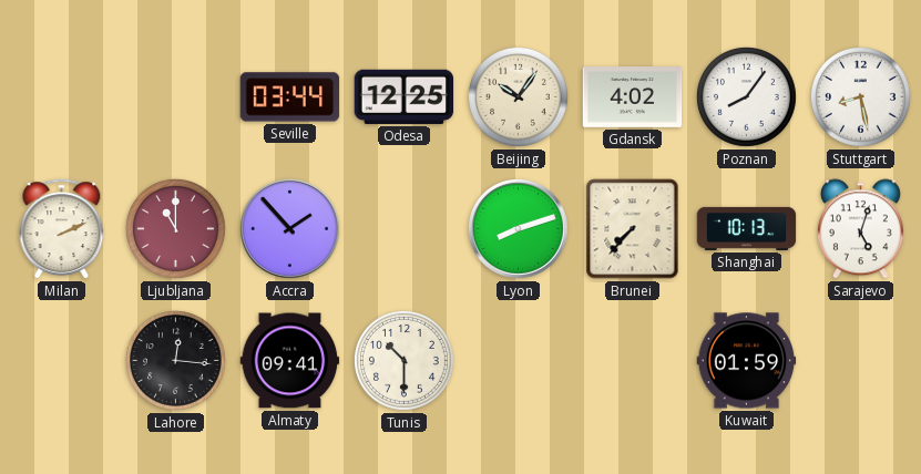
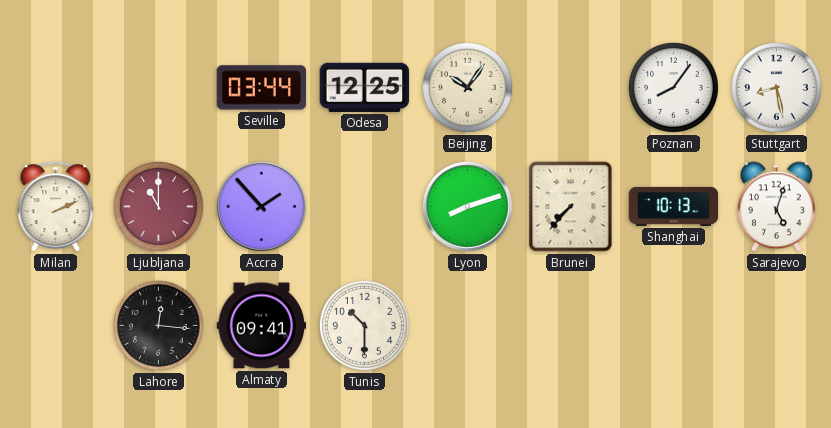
Gdansk: 4:02 -> none
Kuwait: 01:59 -> none
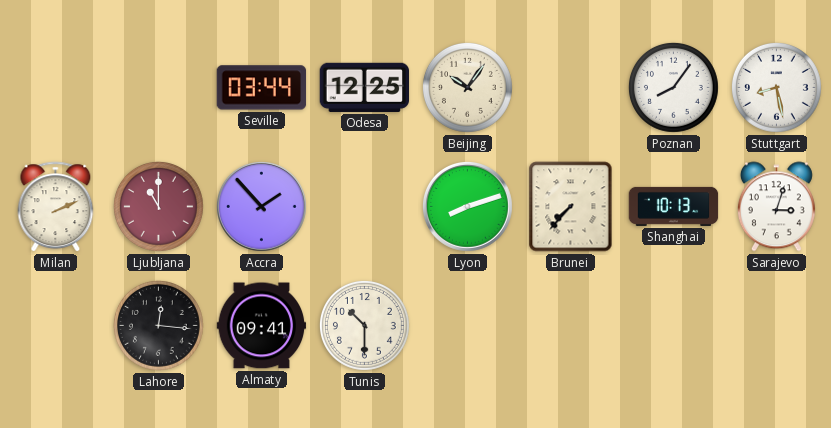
Sarajevo: 5:03 -> 3:03
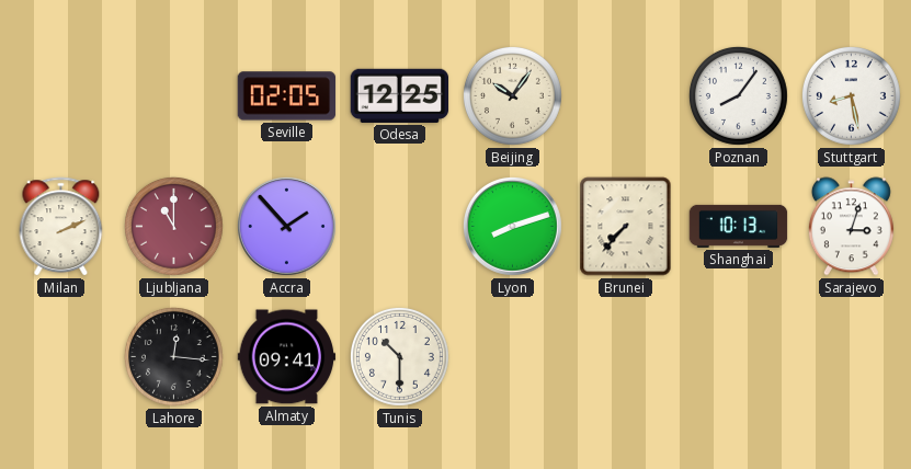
Seville: 03:44 -> 02:05
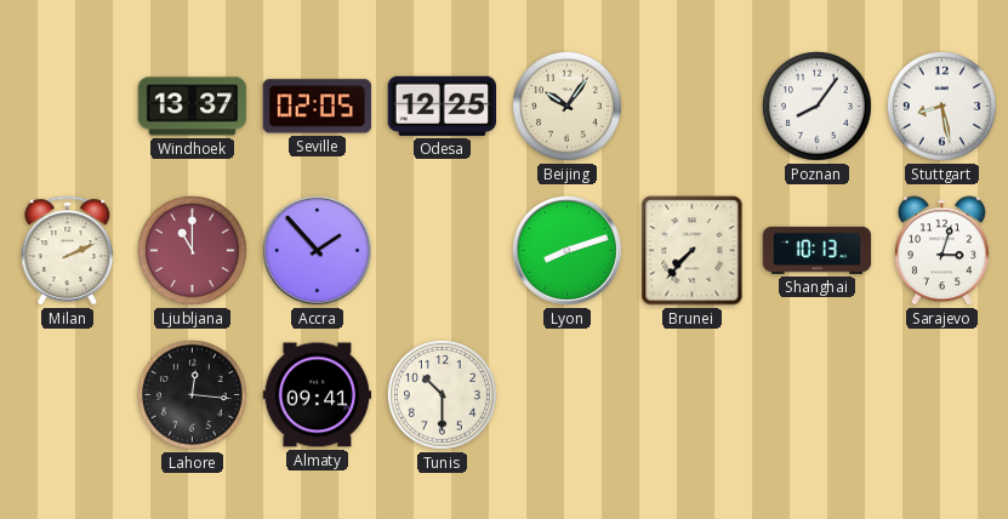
Windhoek: none -> 13:37
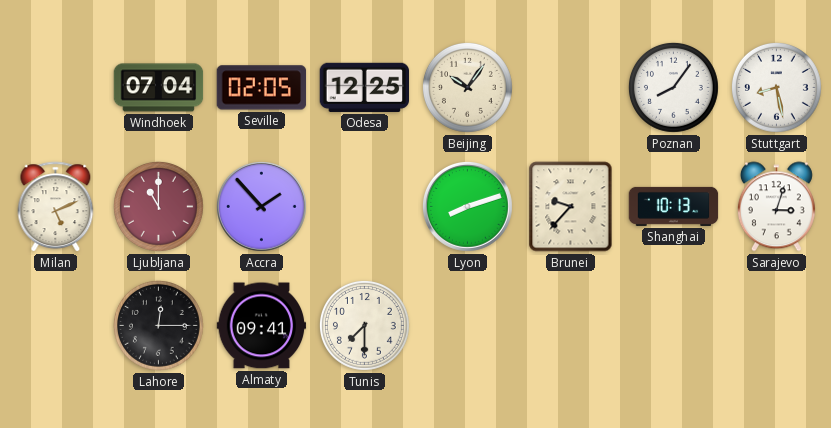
Windhoek: 13:37 -> 07:04
Milan: 2:11 -> 5:11
Brunei: 7:37 -> 9:37
Lahore: 12:16 -> 12:15
Tunis: 10:30 -> 7:30
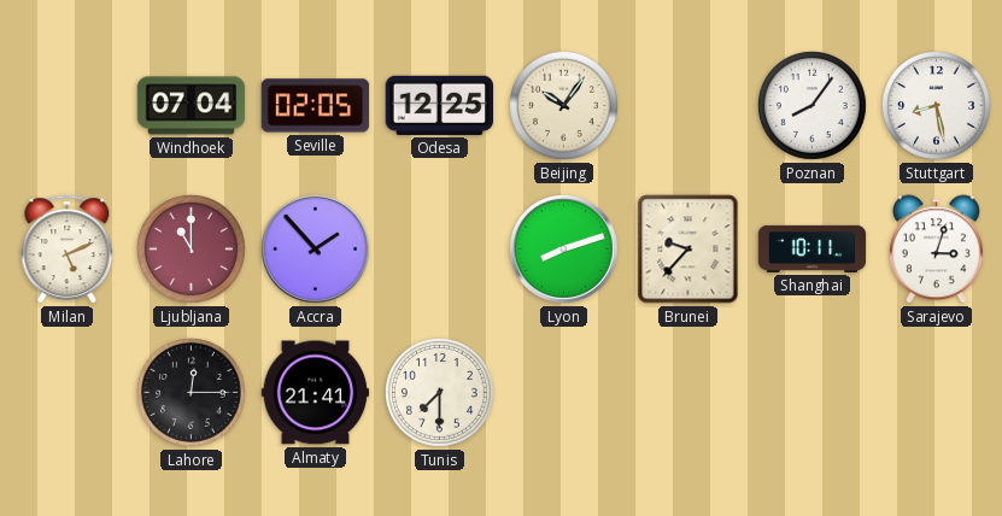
Shanghai: 10:13 -> 10:11
Almaty: 09:41 -> 21:41
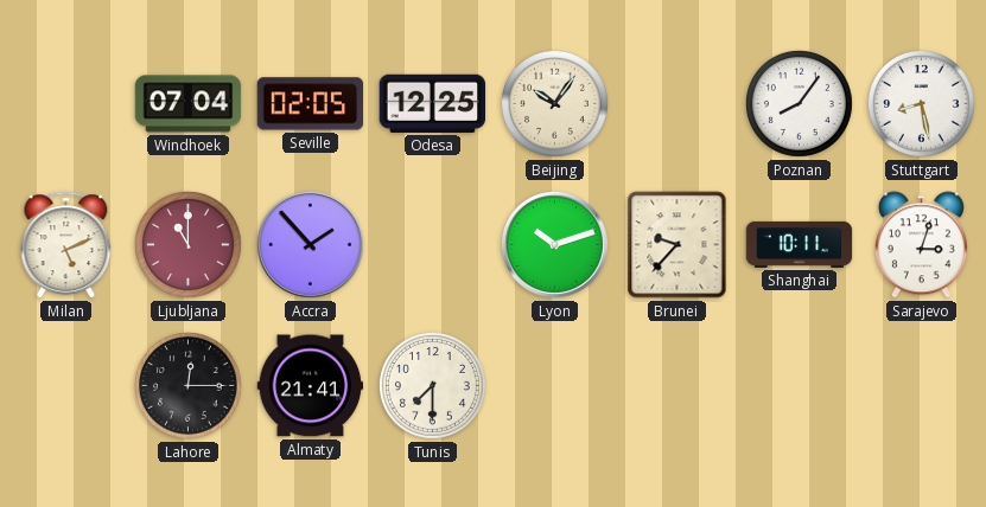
Lyon: 8:12 -> 10:12
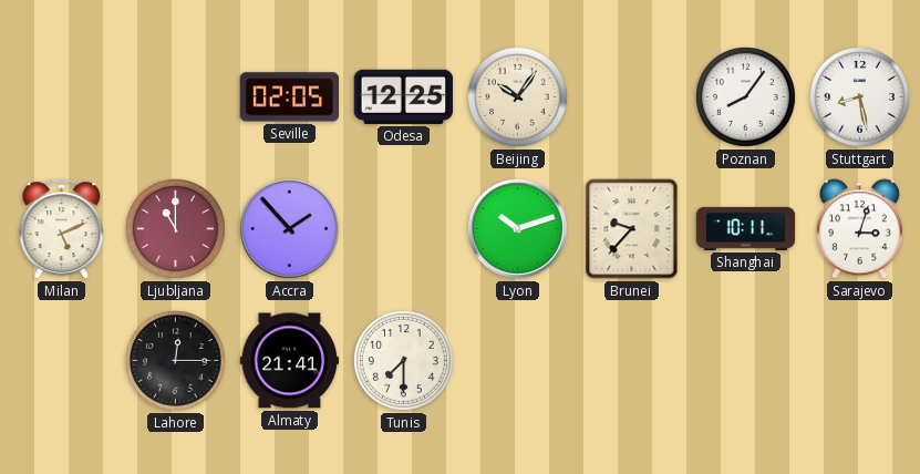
Windhoek: 07:04 -> none
